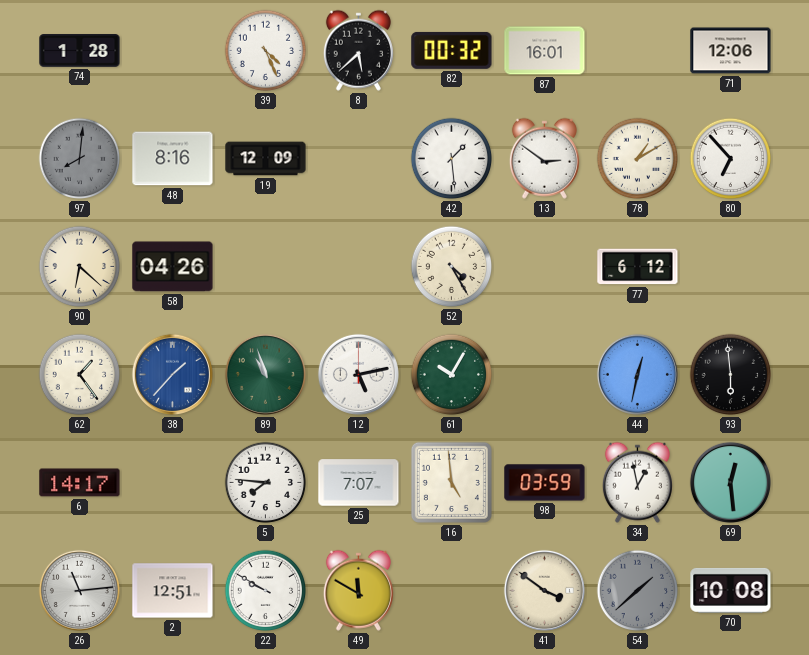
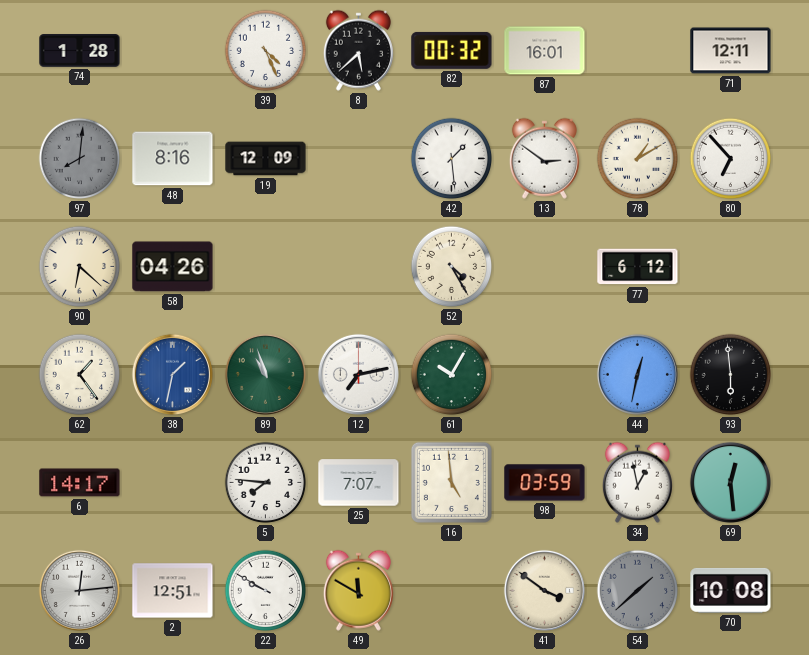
71: 12:06 -> 12:11
38: 1:37 -> 1:32
12: 5:13 -> 7:13
26: 11:14 -> 12:14
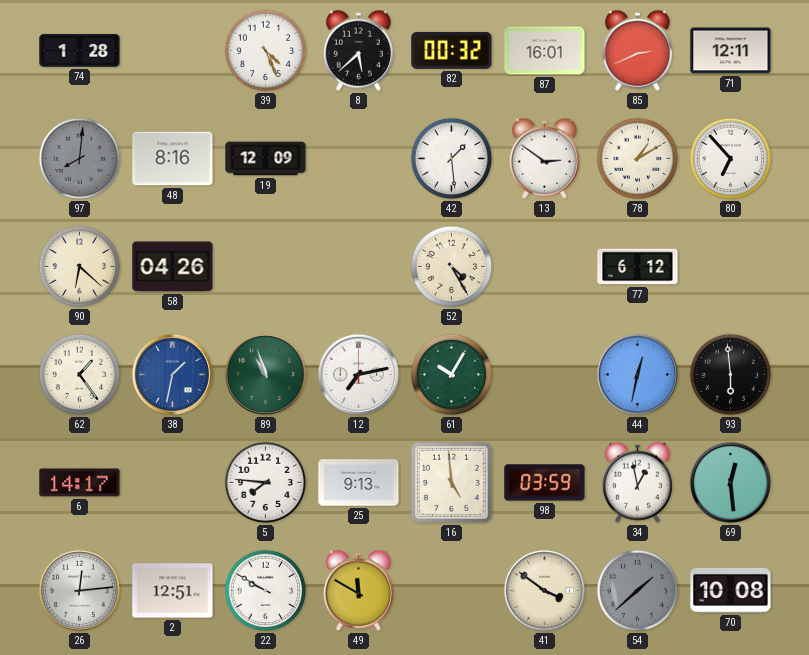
85: none -> 2:41
25: 7:07 -> 9:13
